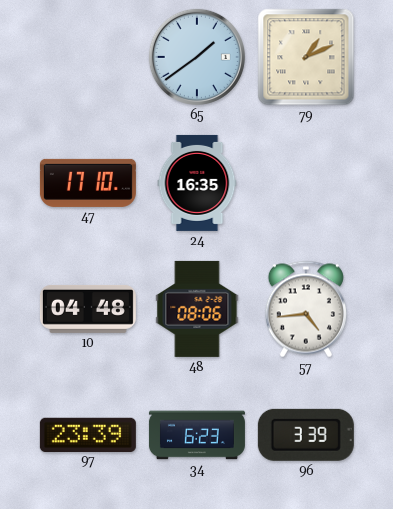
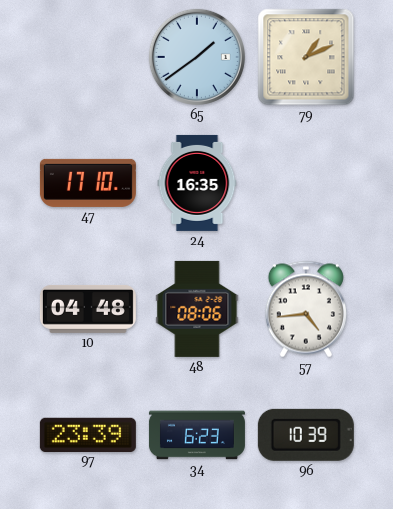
96: 3:39 -> 10:39
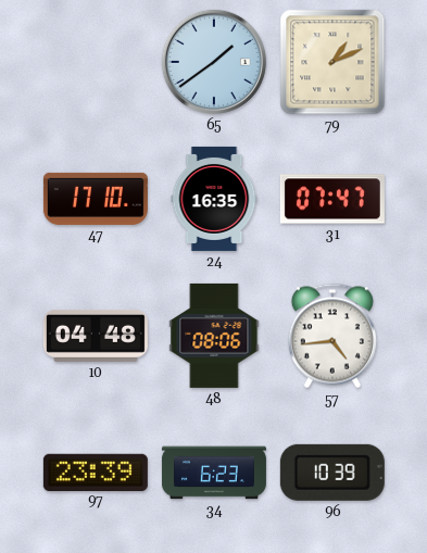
31: none -> 07:47
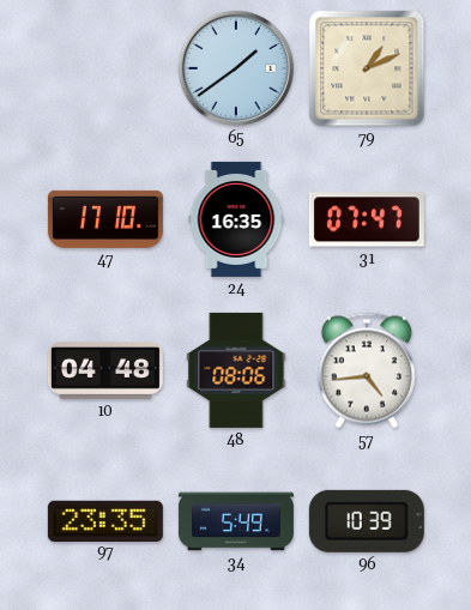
97: 23:39 -> 23:35
34: 6:23 -> 5:49
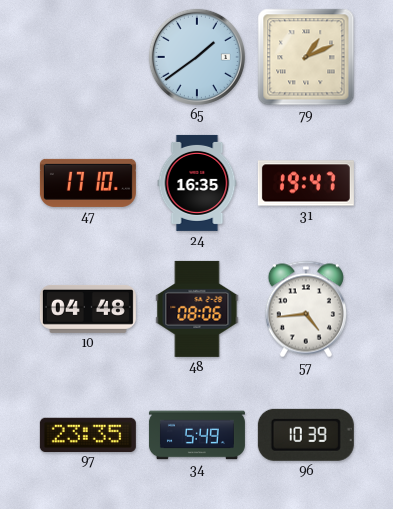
31: 07:47 -> 19:47
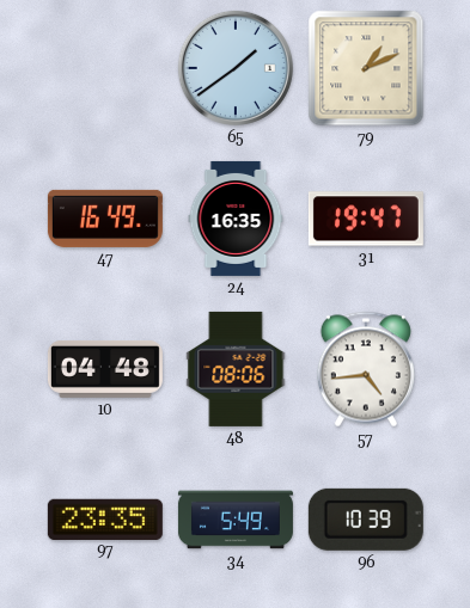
47: 17:10 -> 16:49
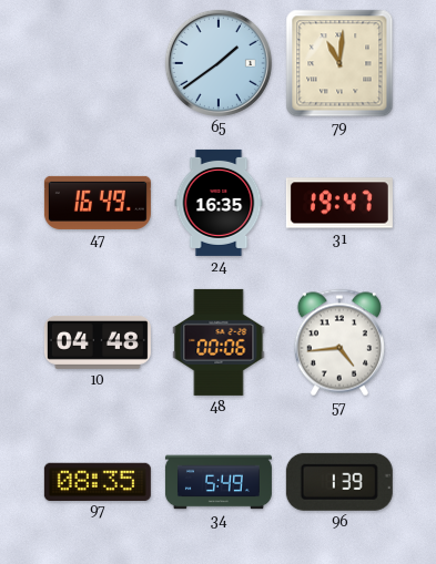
79: 1:11 -> 11:01
48: 08:06 -> 00:06
97: 23:35 -> 08:35
96: 10:39 -> 1:39
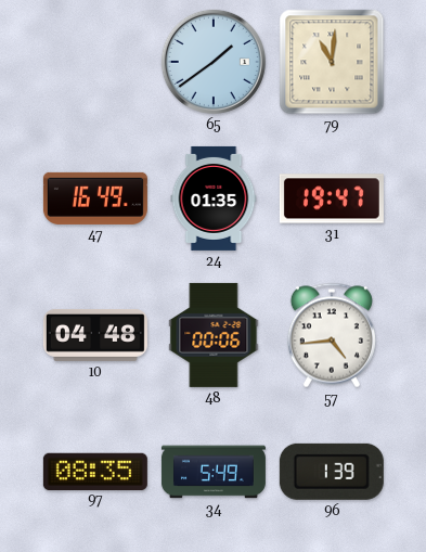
24: 16:35 -> 01:35
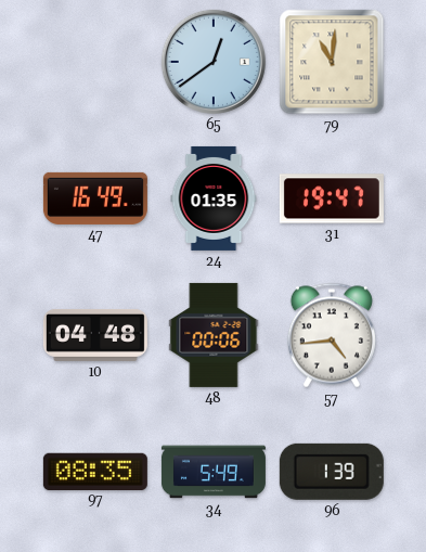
65: 1:39 -> 12:39
